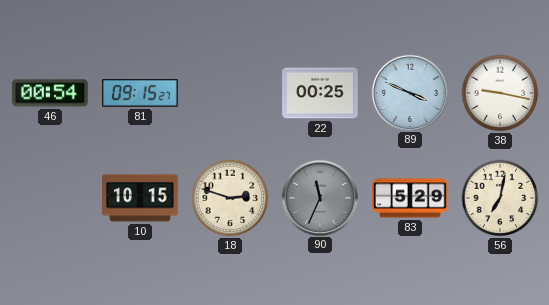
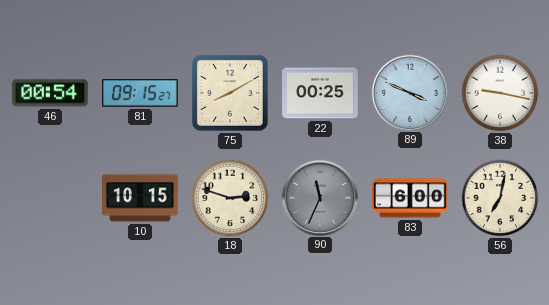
75: none -> 8:10
83: 5:29 -> 6:00
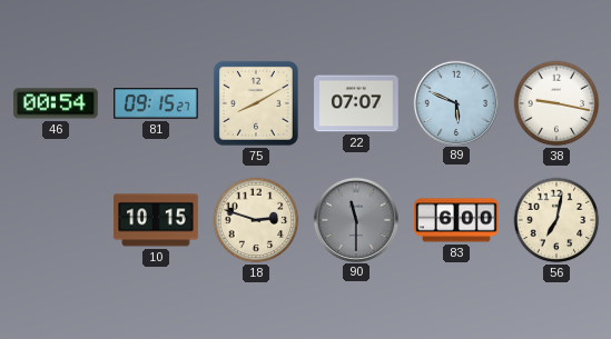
22: 00:25 -> 07:07
89: 3:49 -> 5:49
90: 11:34 -> 11:30
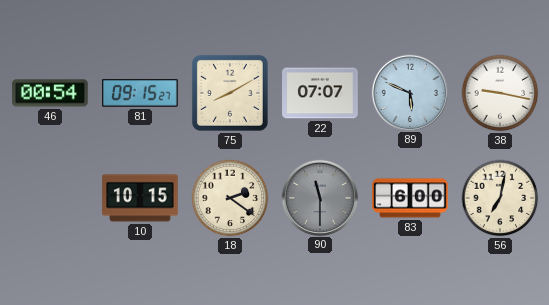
18: 2:48 -> 2:21
